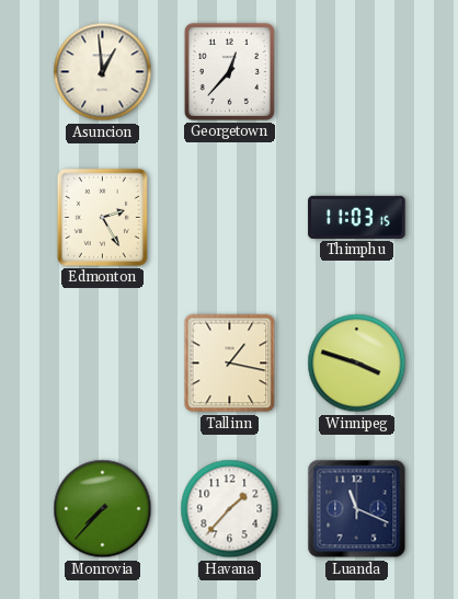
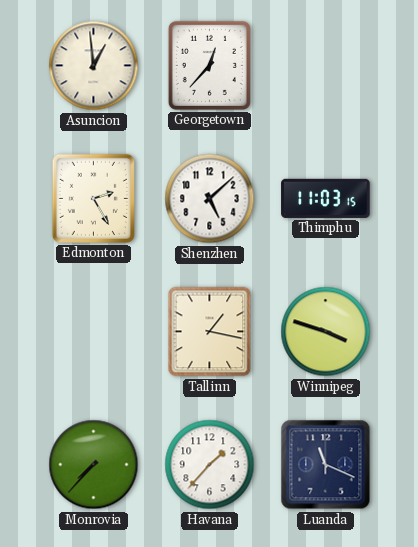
Shenzhen: none -> 5:08
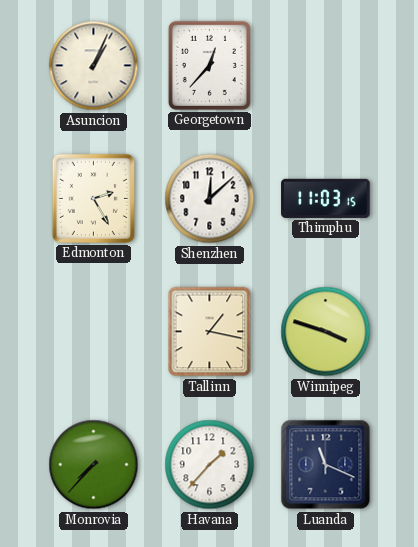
Asuncion: 12:59 -> 1:04
Shenzhen: 5:08 -> 12:08
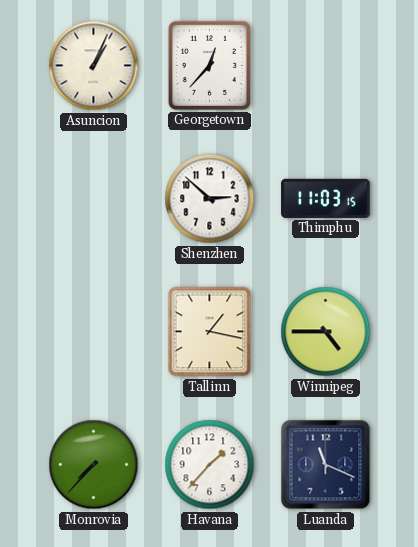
Edmonton: 2:25 -> none
Shenzhen: 12:08 -> 2:52
Winnipeg: 3:48 -> 4:45
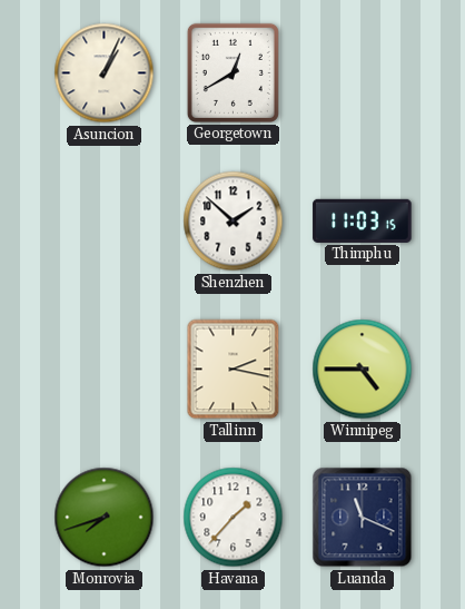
Georgetown: 12:37 -> 12:40
Shenzhen: 2:52 -> 1:52
Tallinn: 1:17 -> 2:17
Monrovia: 7:37 -> 7:42
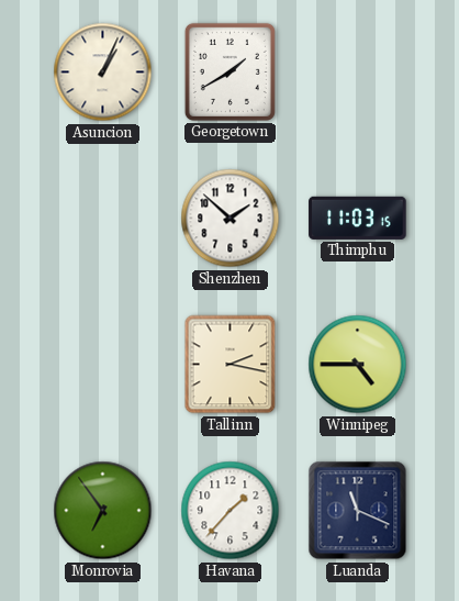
Georgetown: 12:40 -> 1:40
Monrovia: 7:42 -> 6:54
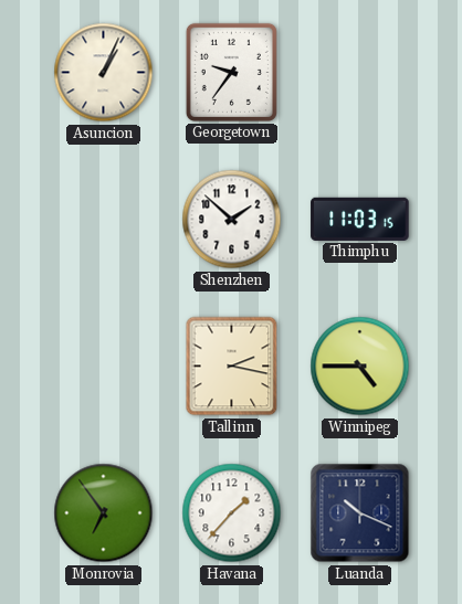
Georgetown: 1:40 -> 9:36
Luanda: 11:19 -> 10:19
